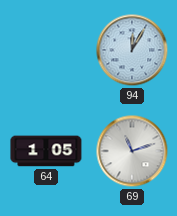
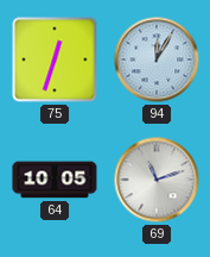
75: none -> 12:33
64: 1:05 -> 10:05
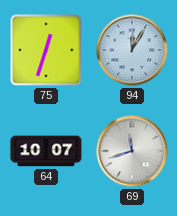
64: 10:05 -> 10:07
69: 11:12 -> 11:42
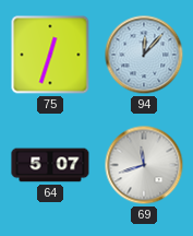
94: 12:05 -> 12:07
64: 10:07 -> 5:07
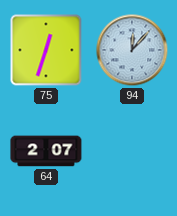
64: 5:07 -> 2:07
69: 11:42 -> none
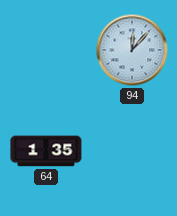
75: 12:33 -> none
64: 2:07 -> 1:35
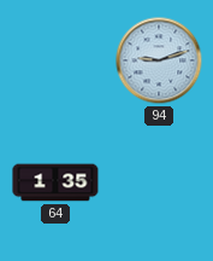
94: 12:07 -> 9:12
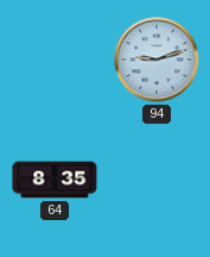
64: 1:35 -> 8:35
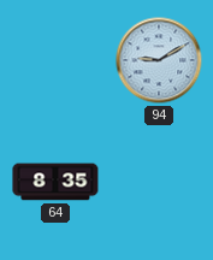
94: 9:12 -> 9:10
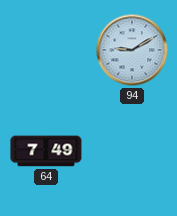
64: 8:35 -> 7:49
